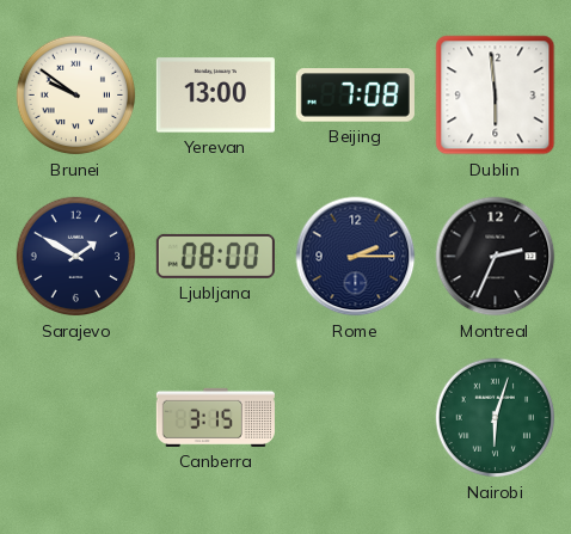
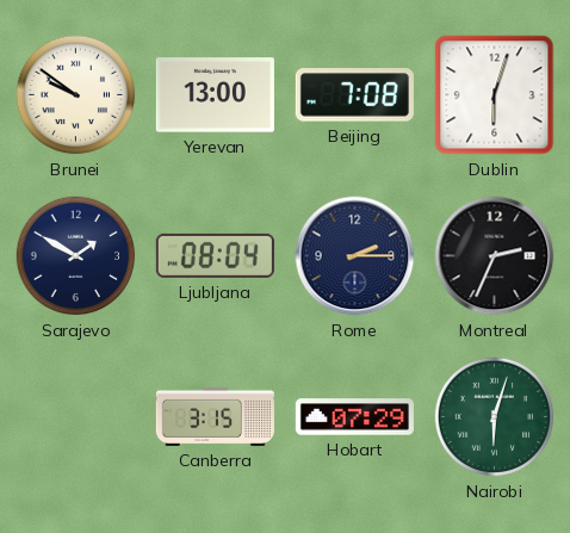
Dublin: 5:59 -> 6:03
Ljubljana: 08:00 -> 08:04
Hobart: none -> 07:29
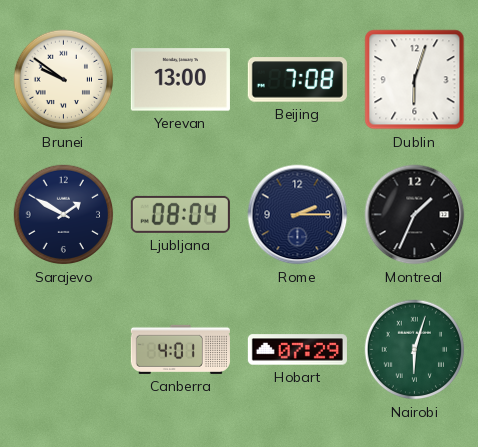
Montreal: 2:34 -> 1:34
Canberra: 3:15 -> 4:01
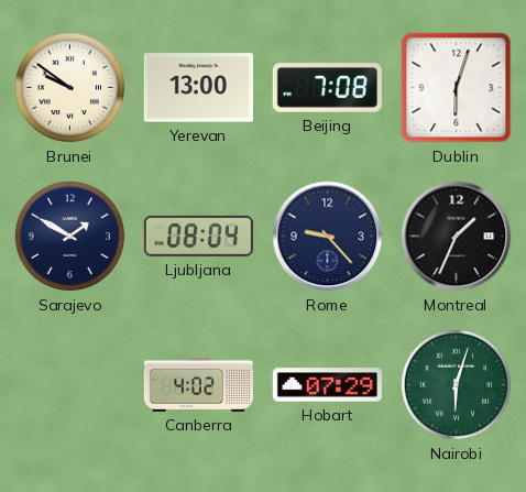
Rome: 2:15 -> 9:23
Canberra: 4:01 -> 4:02
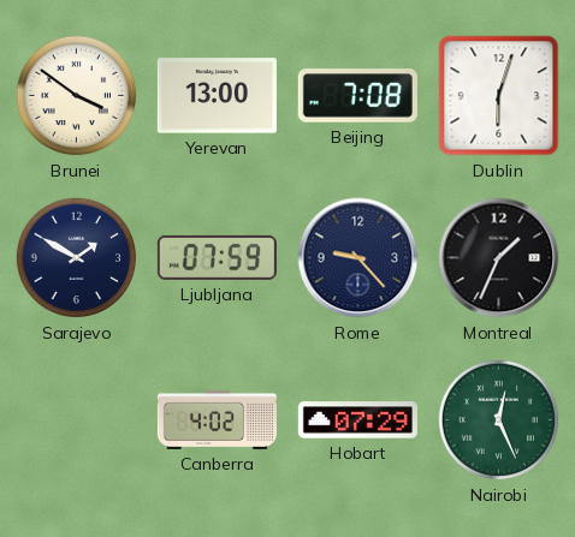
Brunei: 9:51 -> 3:51
Ljubljana: 08:04 -> 07:59
Nairobi: 6:03 -> 12:26
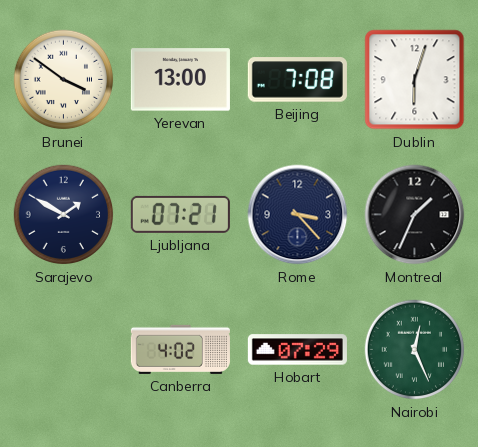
Ljubljana: 07:59 -> 07:21
Rome: 9:23 -> 3:23
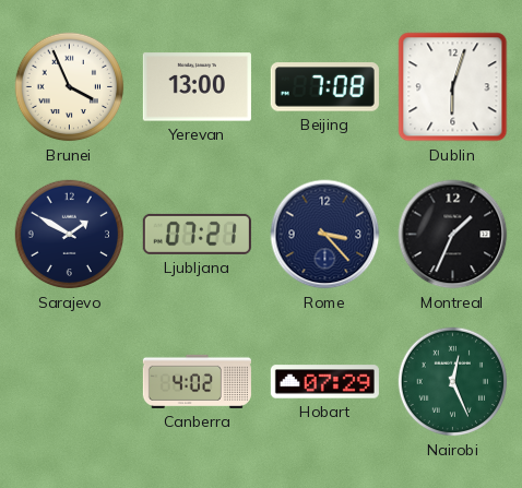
Brunei: 3:51 -> 3:56
